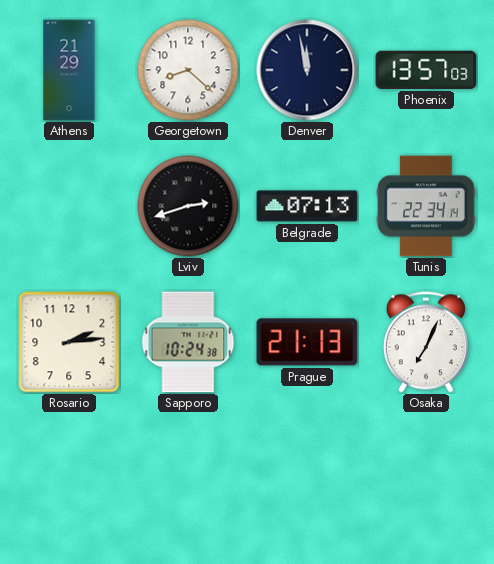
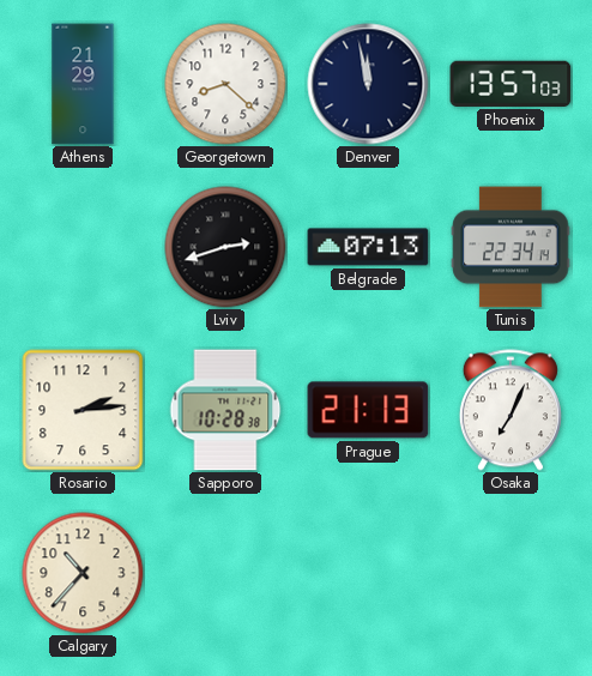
Sapporo: 10:24 -> 10:28
Calgary: none -> 10:37
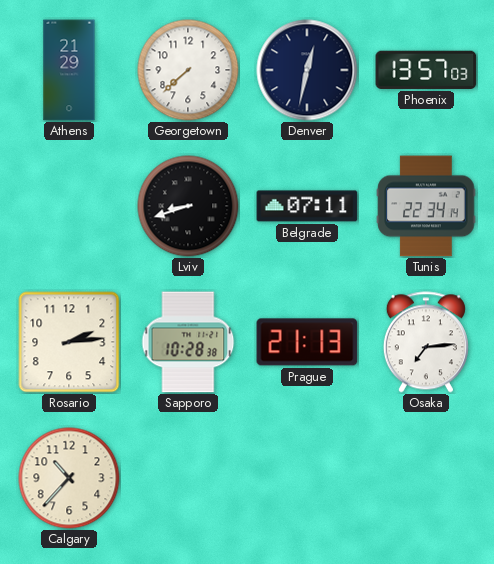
Georgetown: 8:22 -> 7:38
Denver: 11:58 -> 12:32
Lviv: 2:42 -> 8:42
Belgrade: 07:13 -> 07:11
Osaka: 7:04 -> 7:14
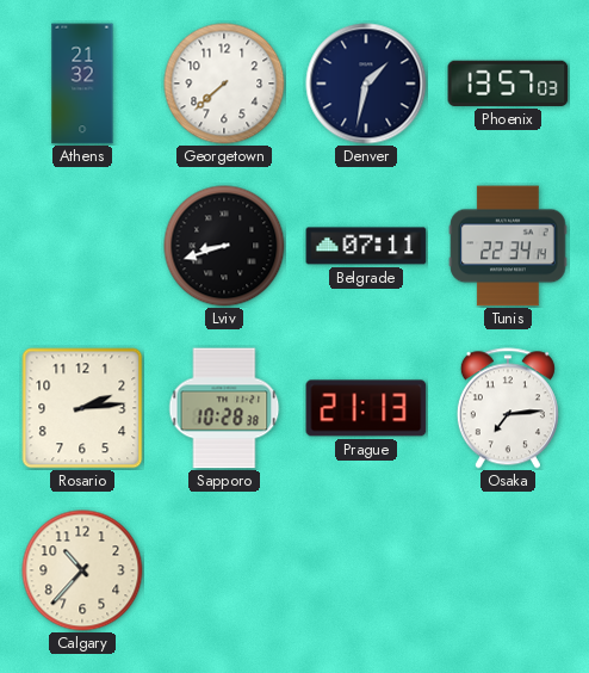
Athens: 21:29 -> 21:32
Denver: 12:32 -> 1:32
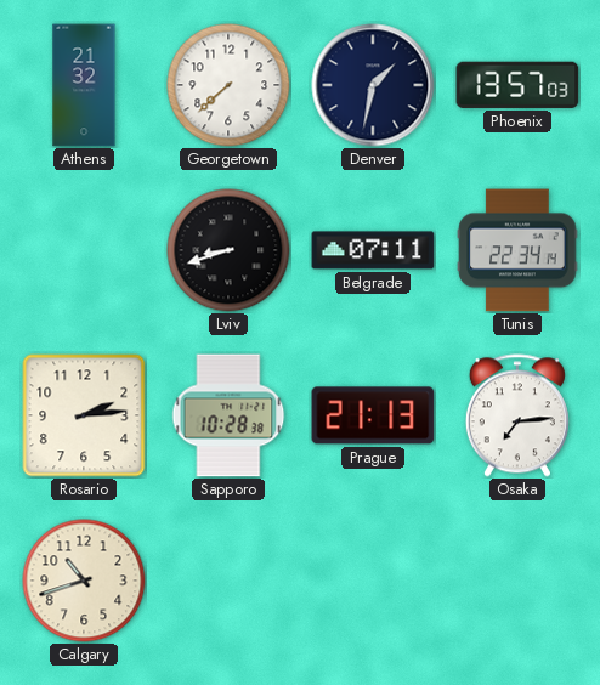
Calgary: 10:37 -> 10:42
